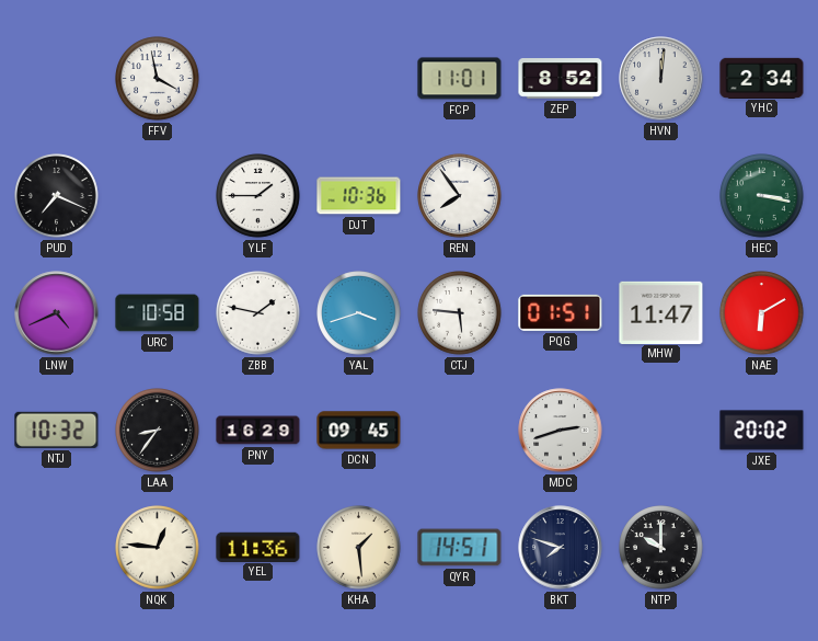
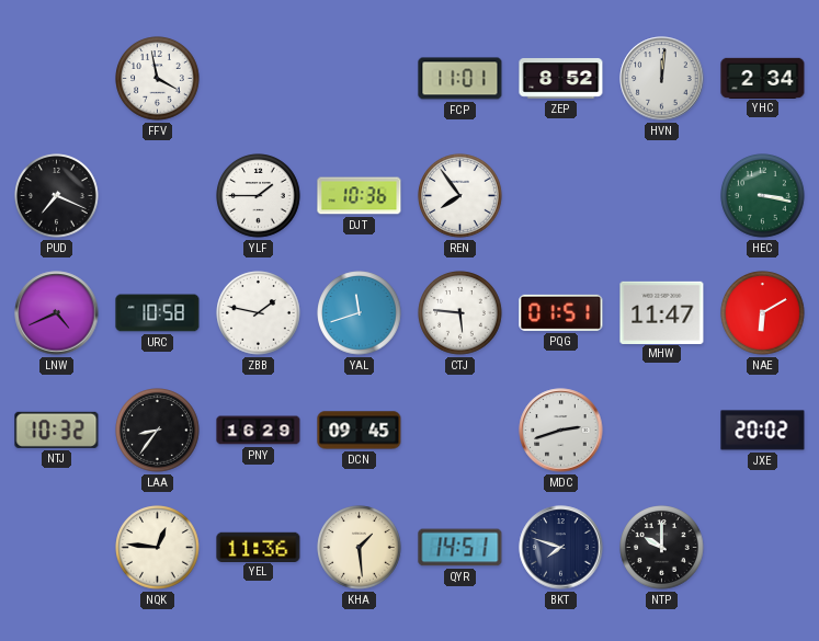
YAL: 3:42 -> 11:42
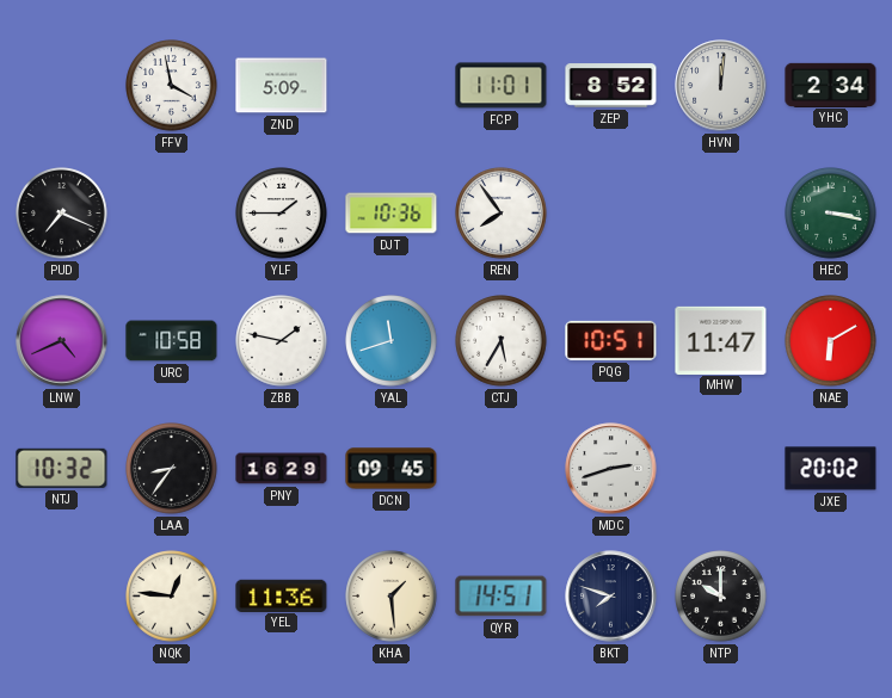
ZND: none -> 5:09
CTJ: 5:46 -> 5:35
PQG: 01:51 -> 10:51
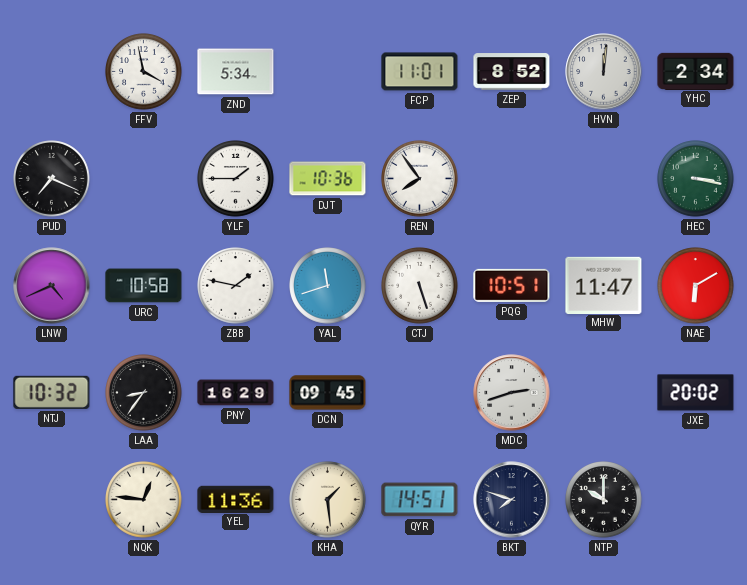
ZND: 5:09 -> 5:34
CTJ: 5:35 -> 5:27
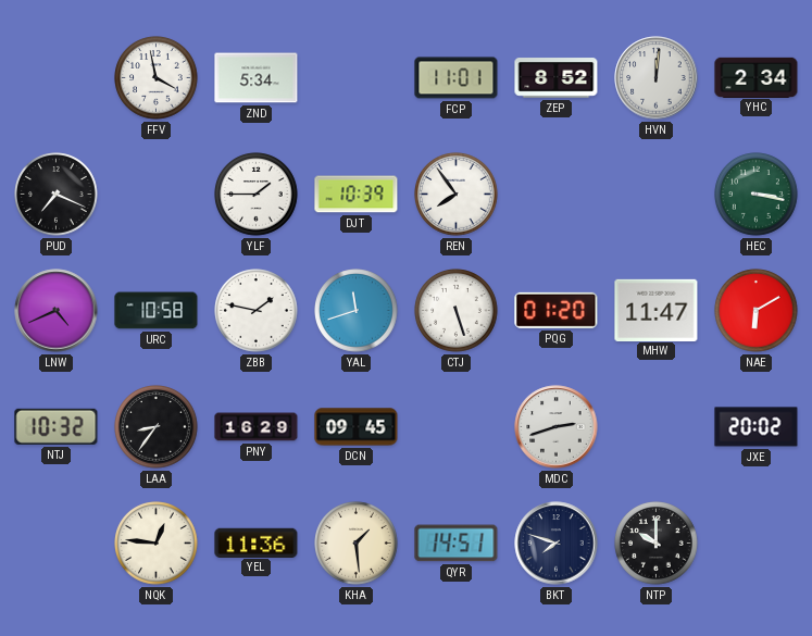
DJT: 10:36 -> 10:39
PQG: 10:51 -> 01:20
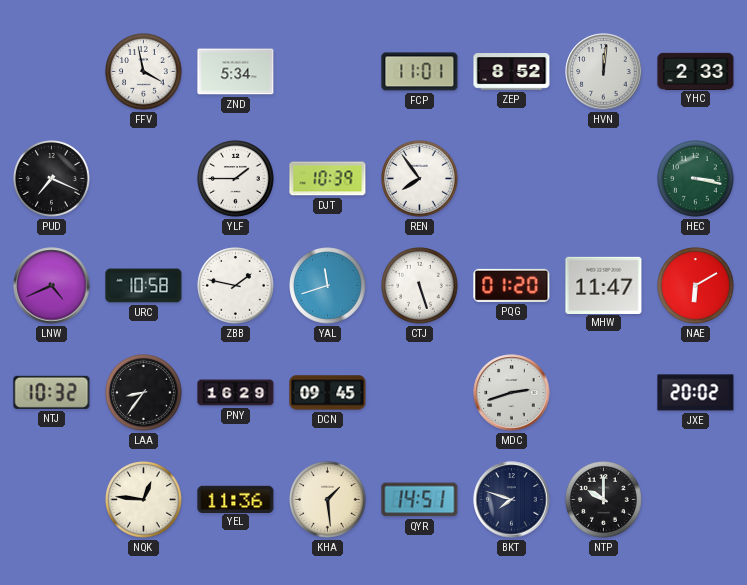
YHC: 2:34 -> 2:33
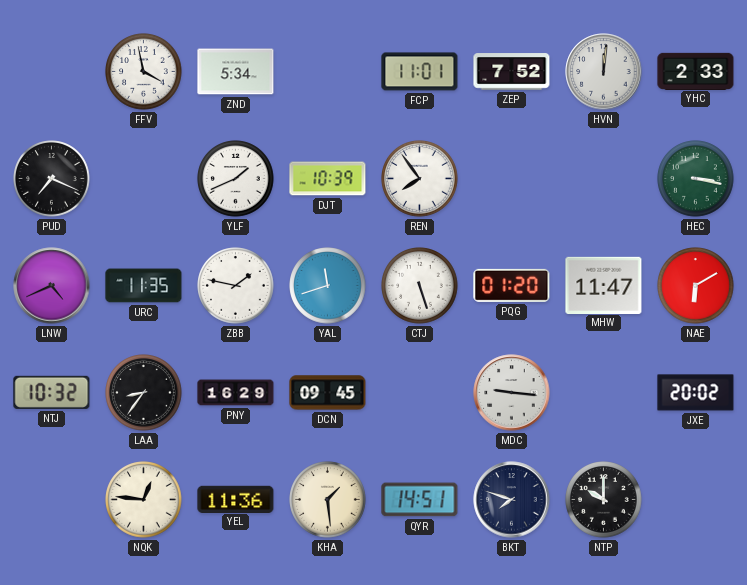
ZEP: 8:52 -> 7:52
YLF: 1:45 -> 1:41
URC: 10:58 -> 11:35
MDC: 2:42 -> 9:16
